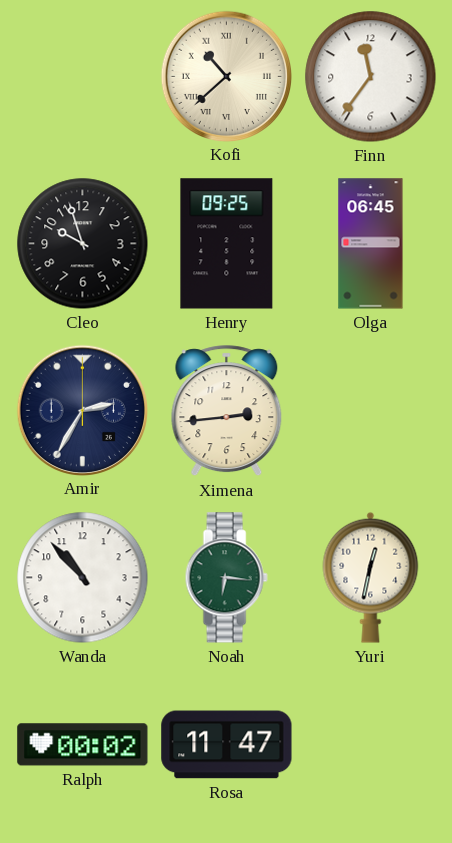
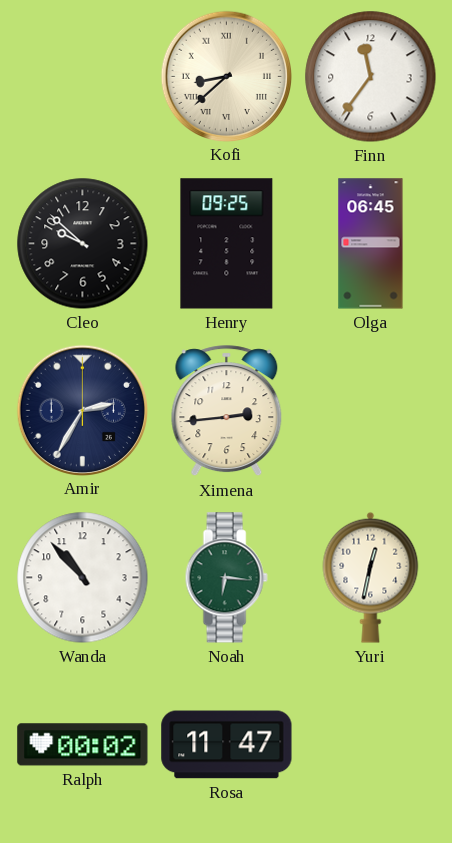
Kofi: 10:38 -> 8:38
Cleo: 9:57 -> 9:52
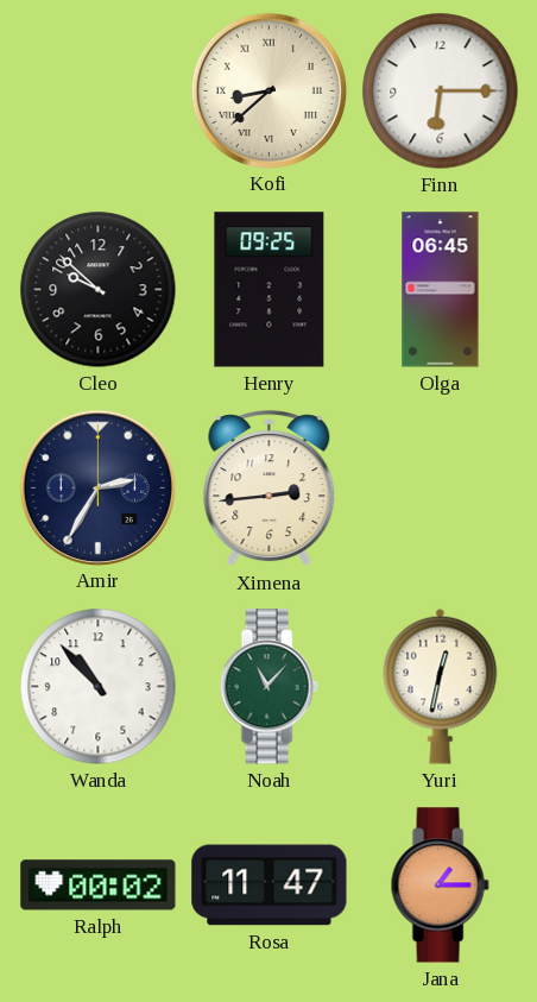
Finn: 11:36 -> 6:15
Noah: 6:16 -> 11:07
Jana: none -> 1:15
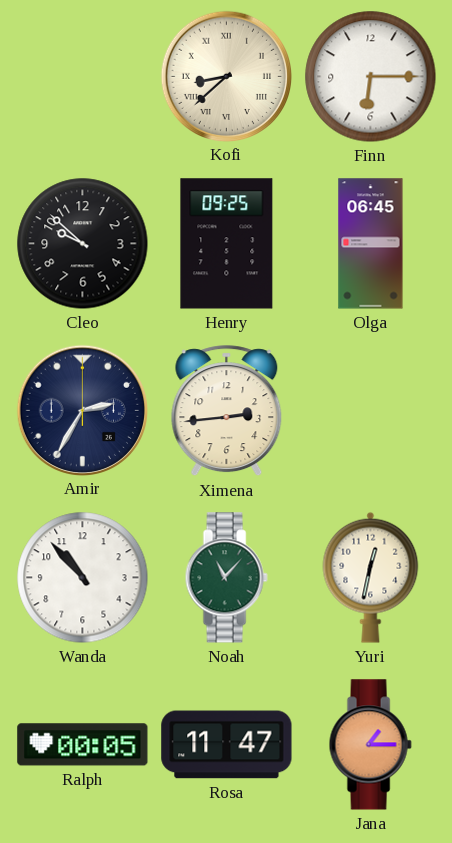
Ralph: 00:02 -> 00:05
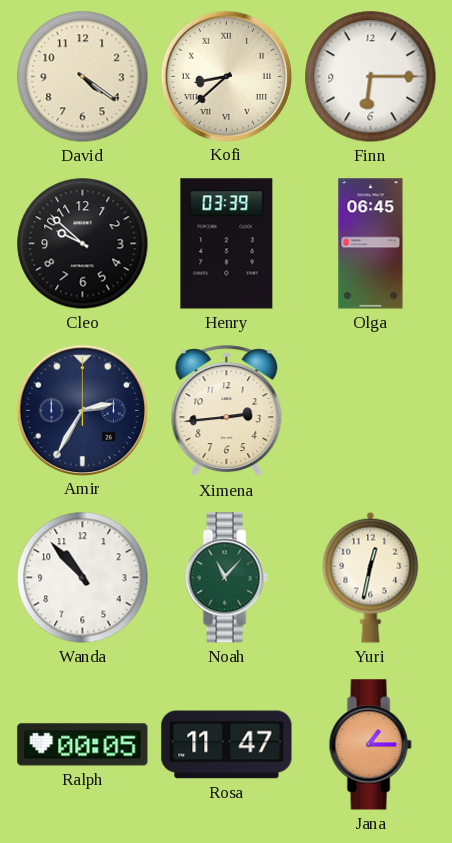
David: none -> 4:21
Henry: 09:25 -> 03:39
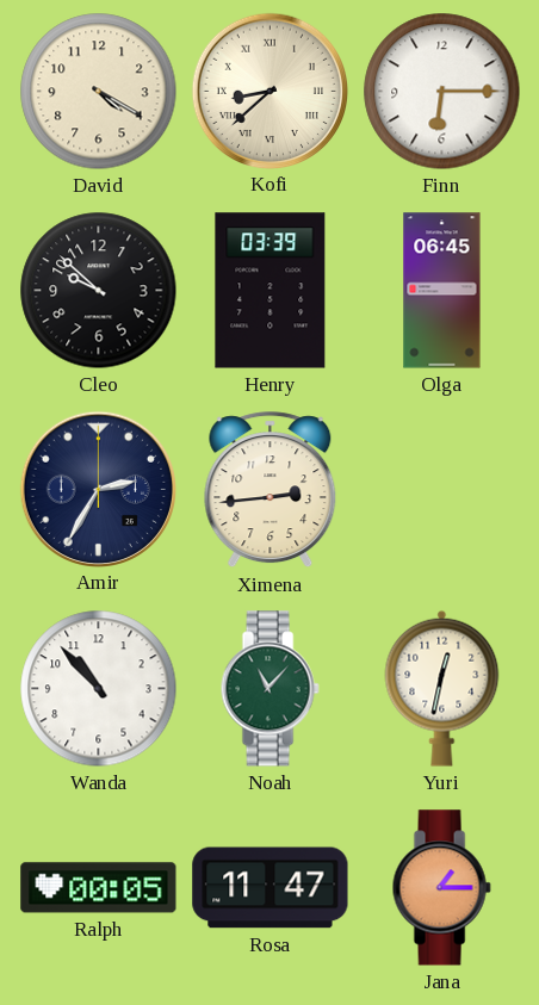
David: 4:21 -> 4:20
